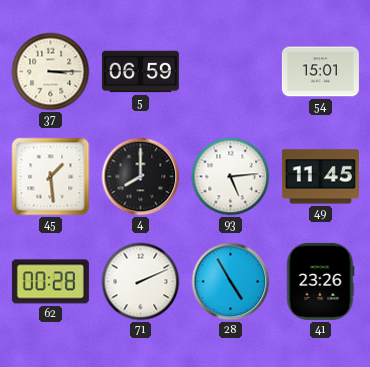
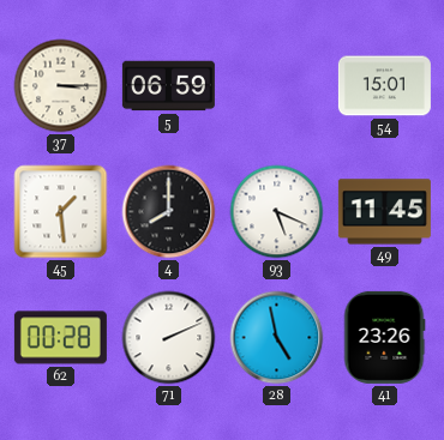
93: 5:14 -> 5:19
28: 4:55 -> 4:58
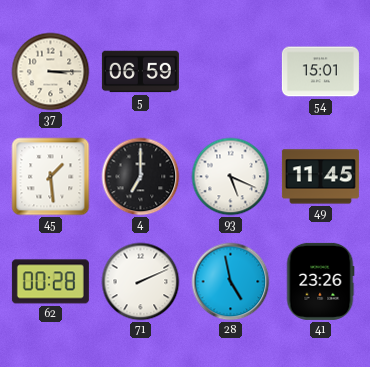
4: 8:00 -> 7:00
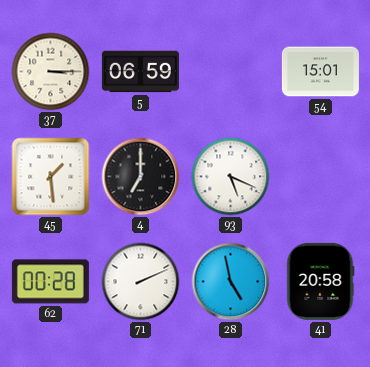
49: 11:45 -> none
41: 23:26 -> 20:58
